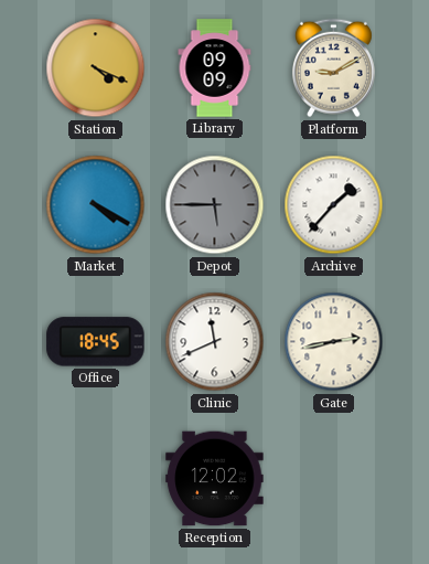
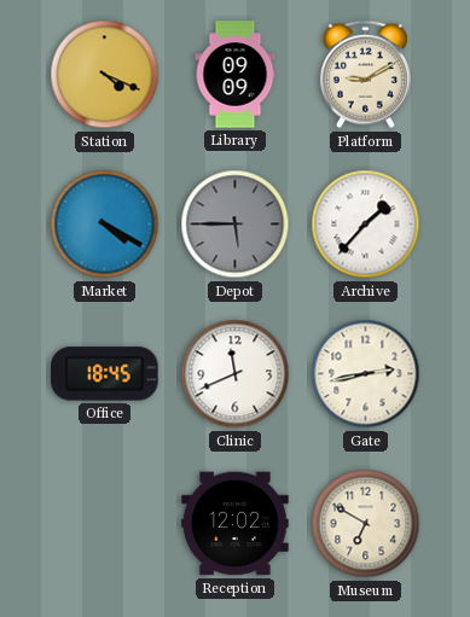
Museum: none -> 6:50
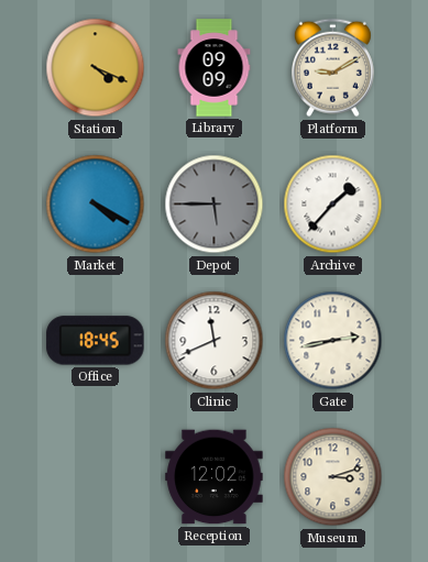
Museum: 6:50 -> 3:12
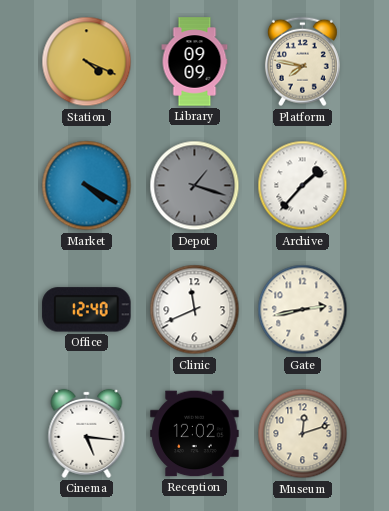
Platform: 9:10 -> 7:47
Depot: 5:45 -> 1:18
Office: 18:45 -> 12:40
Cinema: none -> 5:16
Museum: 3:12 -> 12:12
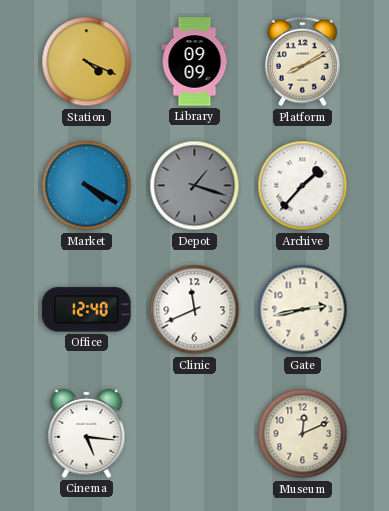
Platform: 7:47 -> 8:10
Reception: 12:02 -> none
Museum: 12:12 -> 12:11
